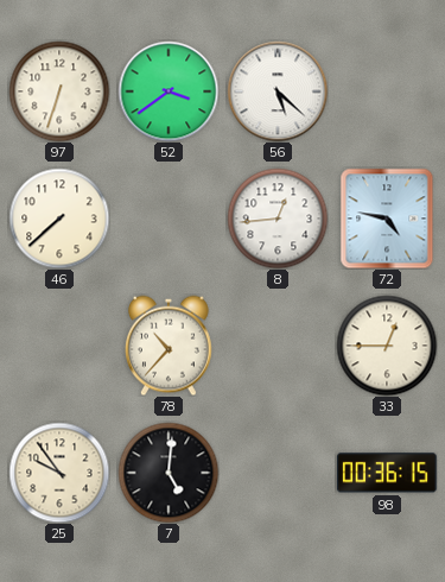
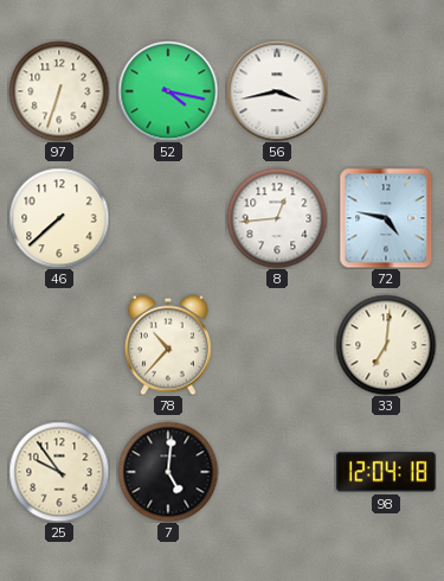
52: 3:39 -> 4:17
56: 5:22 -> 3:43
33: 12:45 -> 7:01
98: 00:36 -> 12:04
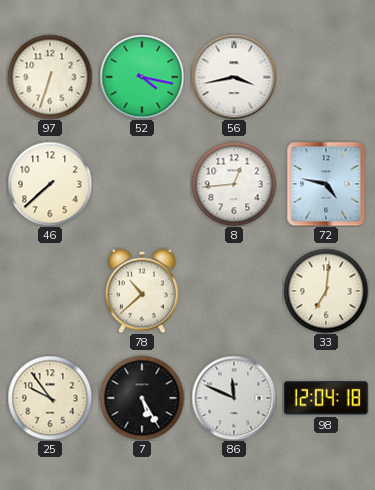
78: 10:37 -> 10:38
7: 5:01 -> 5:25
86: none -> 11:49
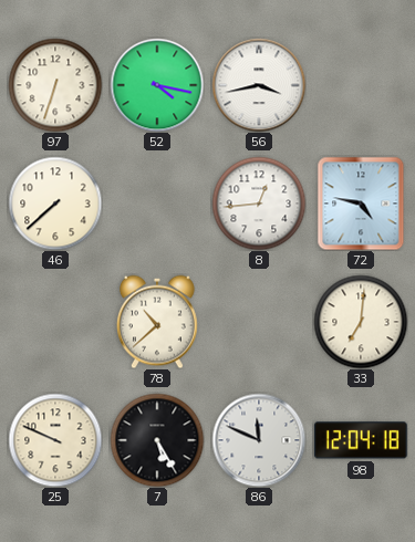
25: 9:54 -> 9:49
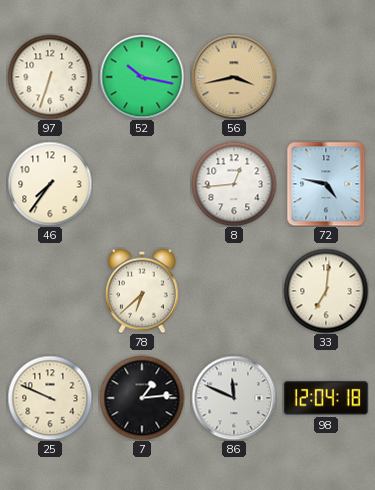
52: 4:17 -> 10:17
56 dial: white -> champagne
46: 7:38 -> 7:36
78: 10:38 -> 6:38
7: 5:25 -> 1:14
